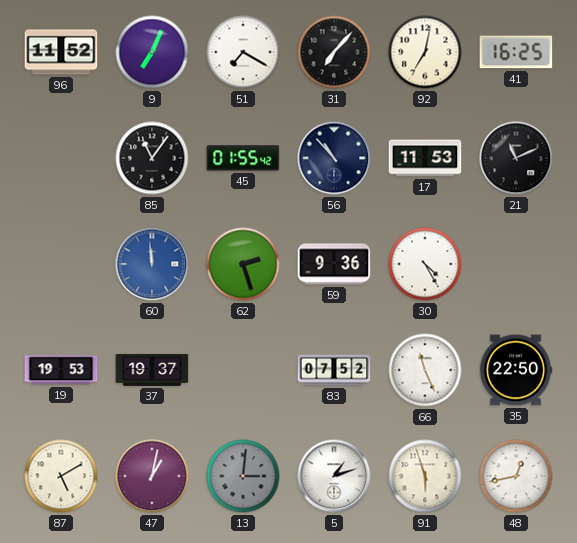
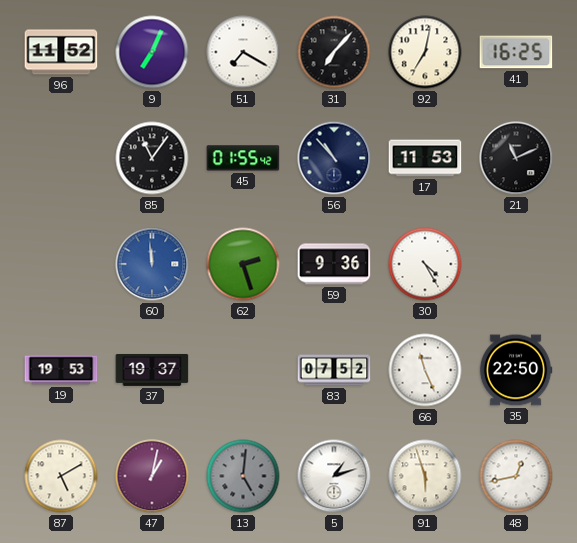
13: 3:01 -> 5:01
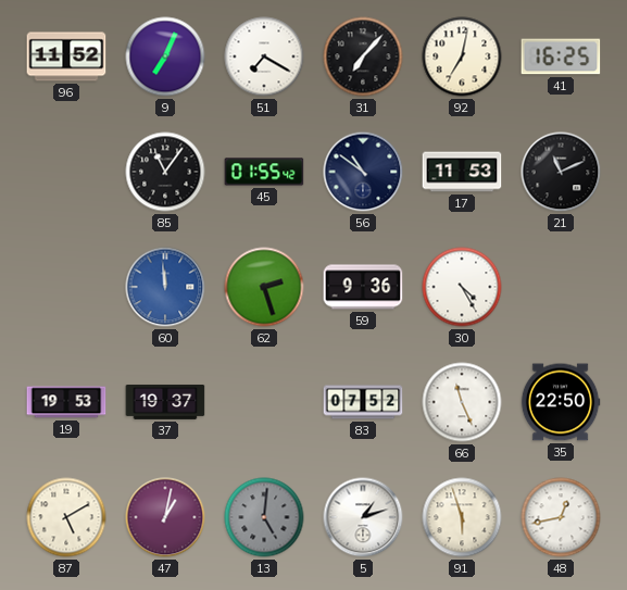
56: 10:53 -> 10:51
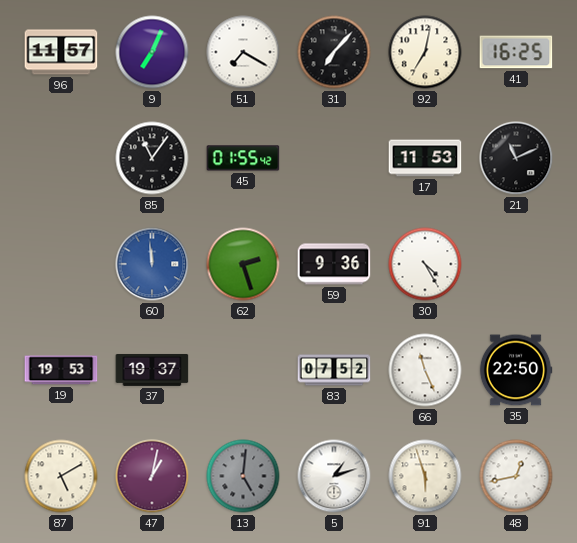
96: 11:52 -> 11:57
56: 10:51 -> none
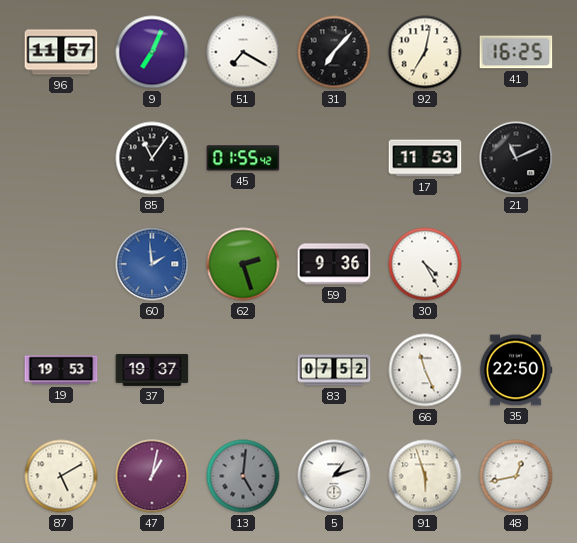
60: 11:59 -> 1:59
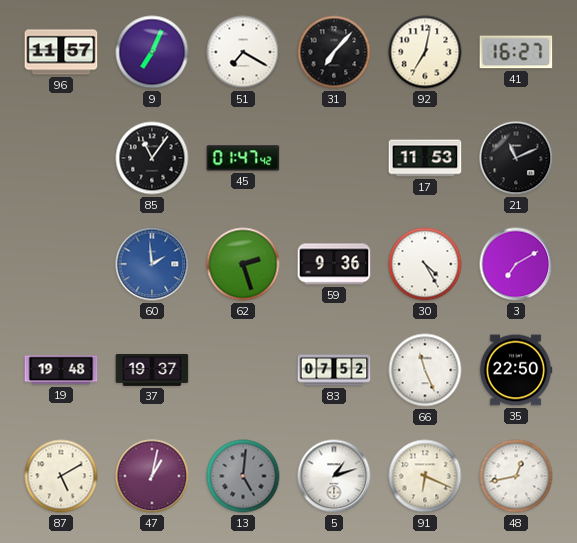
41: 16:25 -> 16:27
45: 01:55 -> 01:47
3: none -> 7:10
19: 19:53 -> 19:48
91: 5:57 -> 6:19
